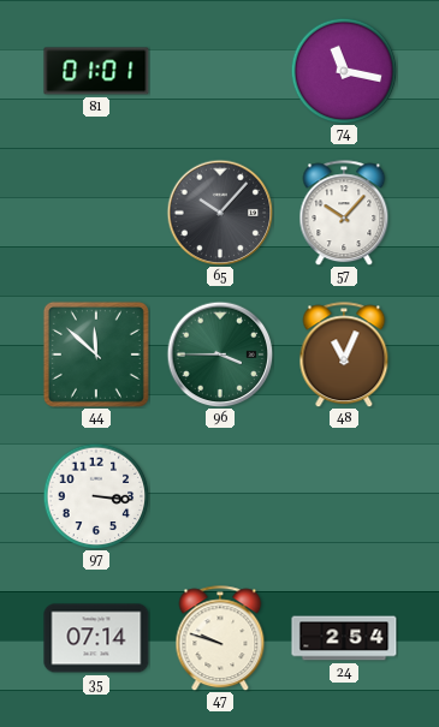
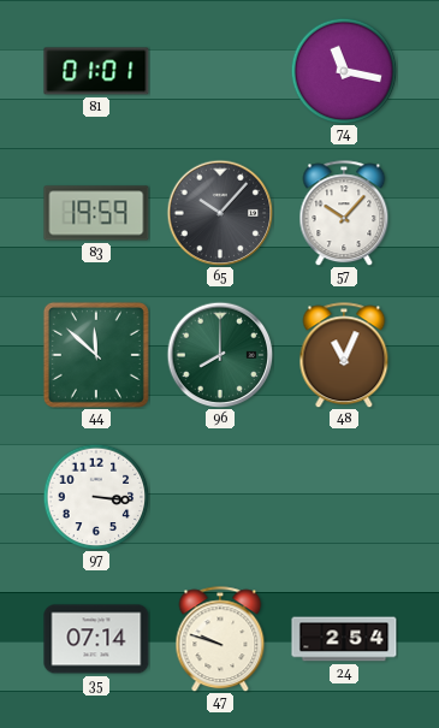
83: none -> 19:59
96: 3:45 -> 8:00
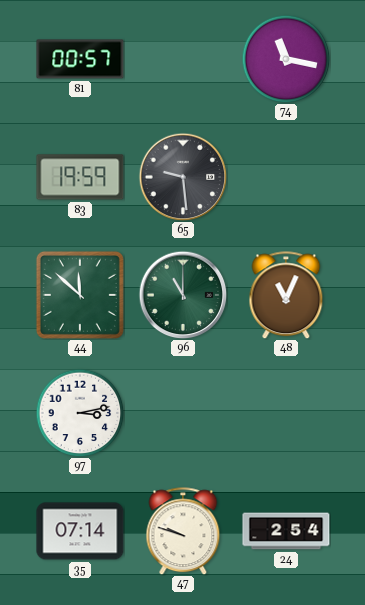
81: 01:01 -> 00:57
65: 10:07 -> 9:29
57: 10:07 -> none
96: 8:00 -> 11:00
97: 3:16 -> 3:13
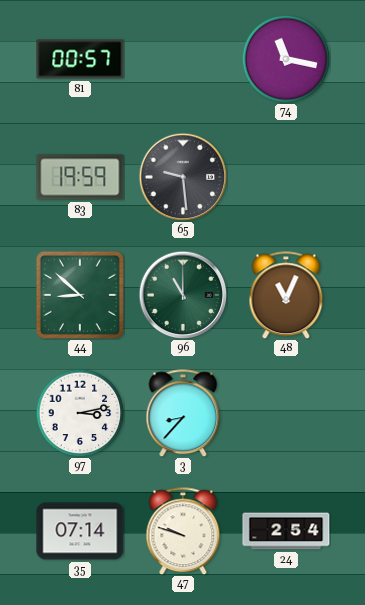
44: 11:52 -> 8:52
3: none -> 8:37
